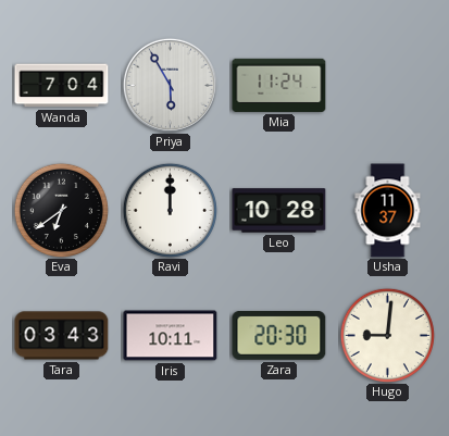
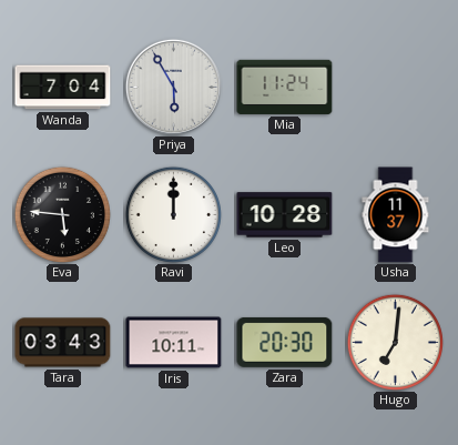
Eva: 6:39 -> 5:46
Hugo: 9:01 -> 7:01
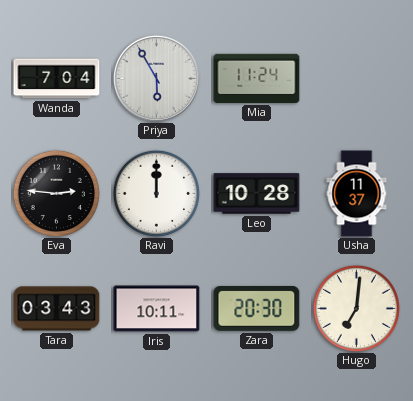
Eva: 5:46 -> 2:46
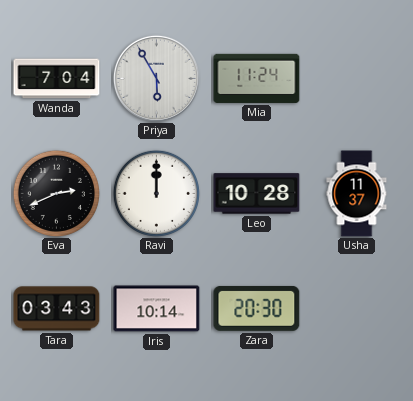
Eva: 2:46 -> 2:41
Iris: 10:11 -> 10:14
Hugo: 7:01 -> none
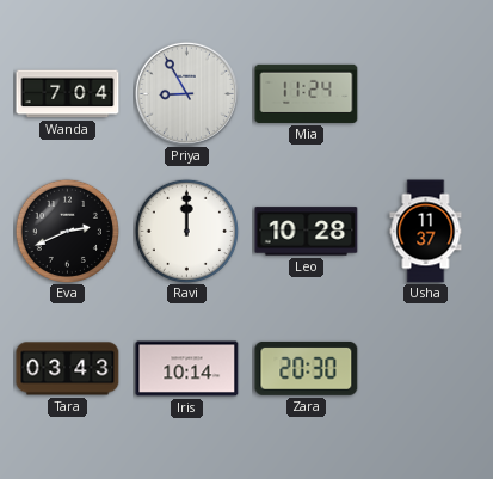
Priya: 5:55 -> 8:55
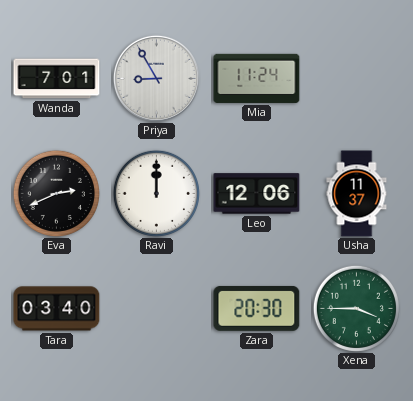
Wanda: 7:04 -> 7:01
Leo: 10:28 -> 12:06
Tara: 03:43 -> 03:40
Iris: 10:14 -> none
Xena: none -> 3:45
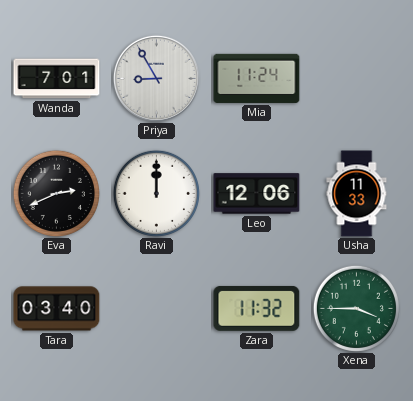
Usha: 11:37 -> 11:33
Zara: 20:30 -> 11:32
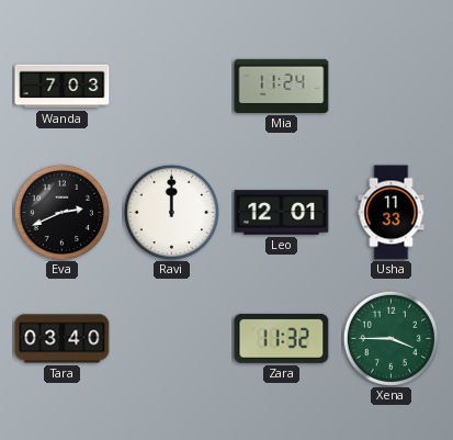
Wanda: 7:01 -> 7:03
Priya: 8:55 -> none
Leo: 12:06 -> 12:01
